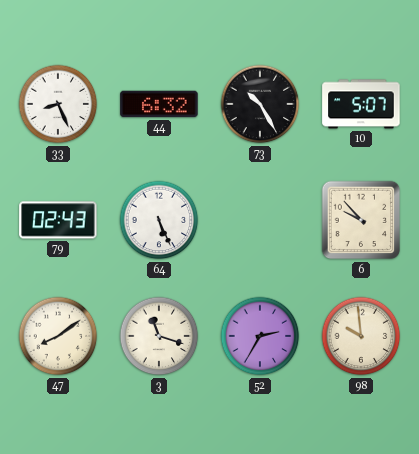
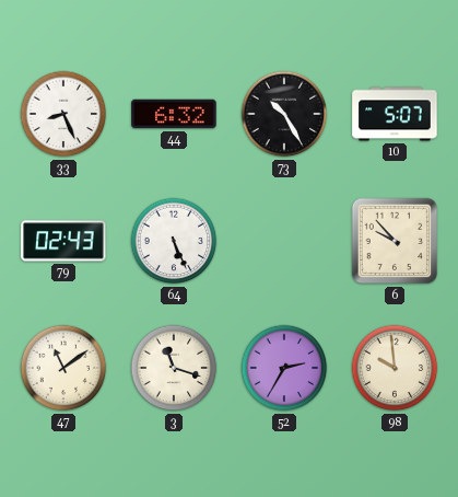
47: 8:09 -> 11:09
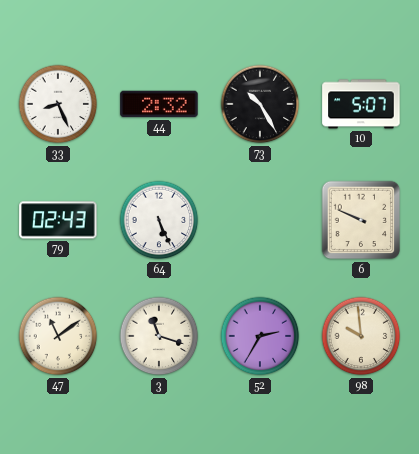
44: 6:32 -> 2:32
6: 9:53 -> 9:49
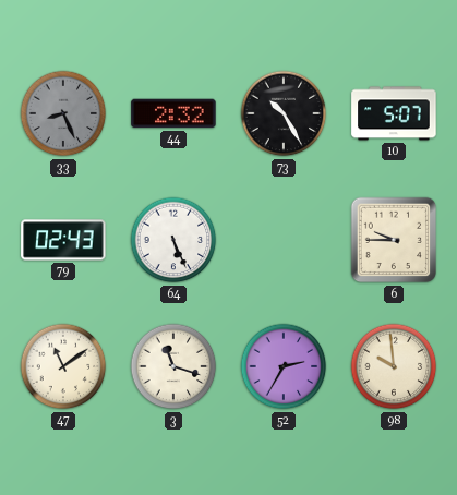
33 dial: white -> grey
6: 9:49 -> 9:45
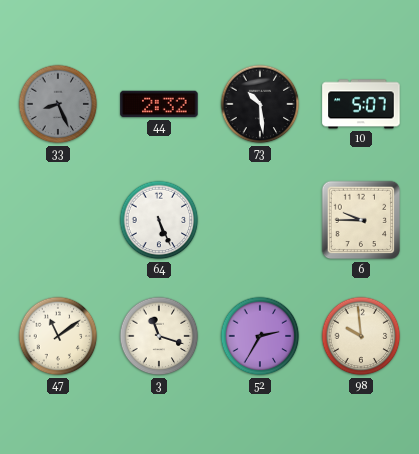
73: 10:25 -> 10:29
79: 02:43 -> none
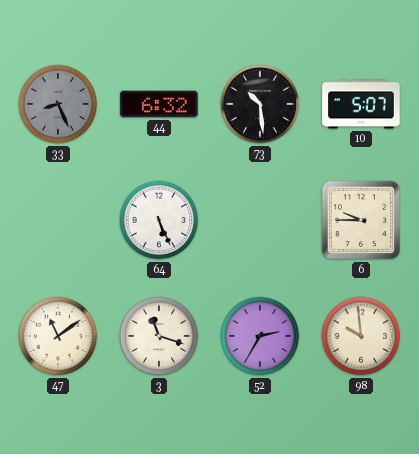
44: 2:32 -> 6:32
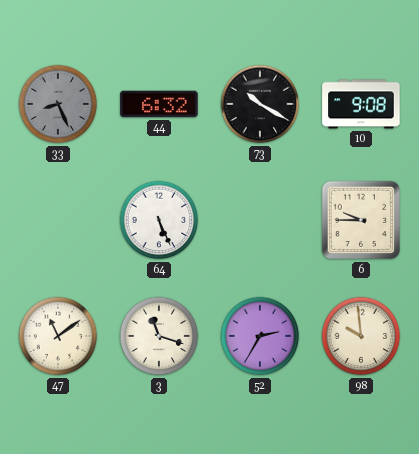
73: 10:29 -> 10:20
10: 5:07 -> 9:08
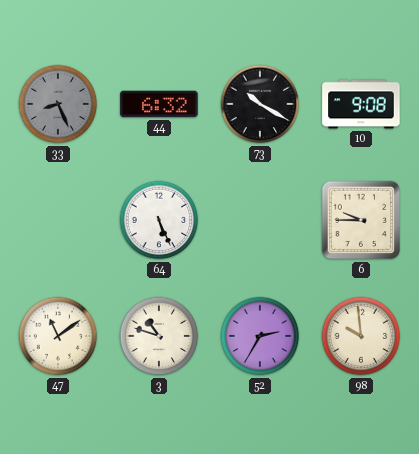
3: 11:18 -> 10:48
